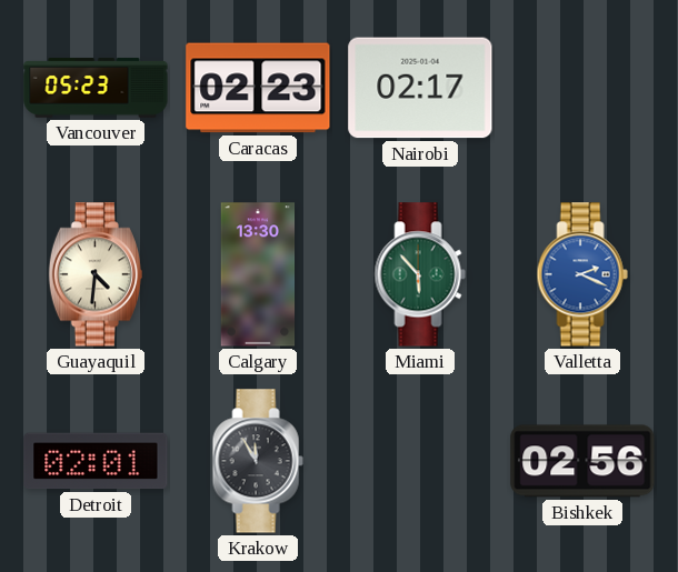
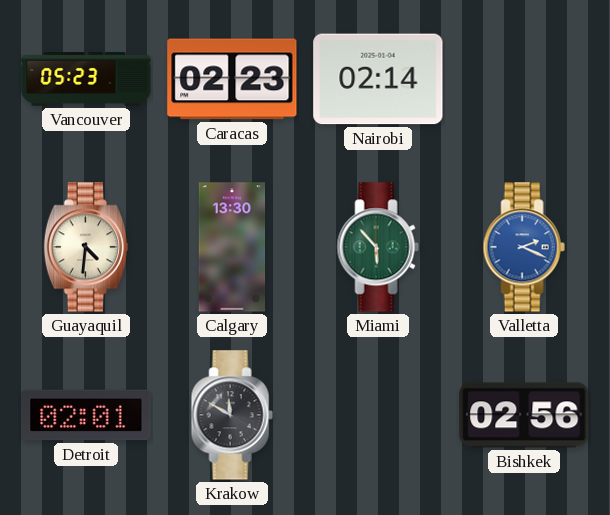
Nairobi: 02:17 -> 02:14
Krakow: 11:55 -> 11:50
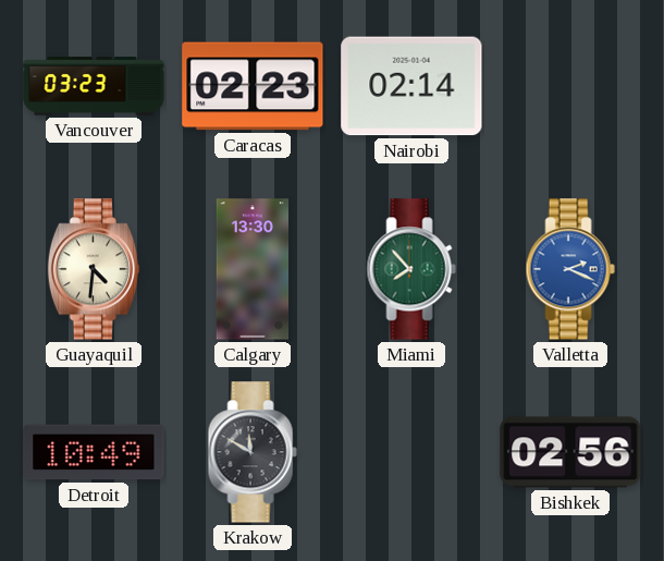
Vancouver: 05:23 -> 03:23
Miami: 5:53 -> 7:53
Detroit: 02:01 -> 10:49
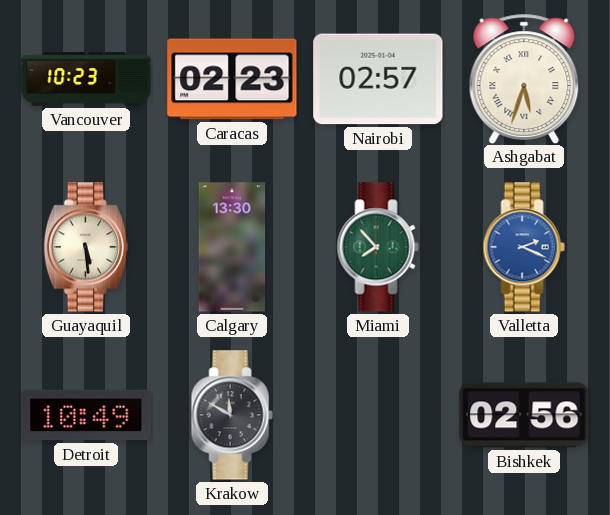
Vancouver: 03:23 -> 10:23
Nairobi: 02:14 -> 02:57
Ashgabat: none -> 5:33
Guayaquil: 4:31 -> 5:29
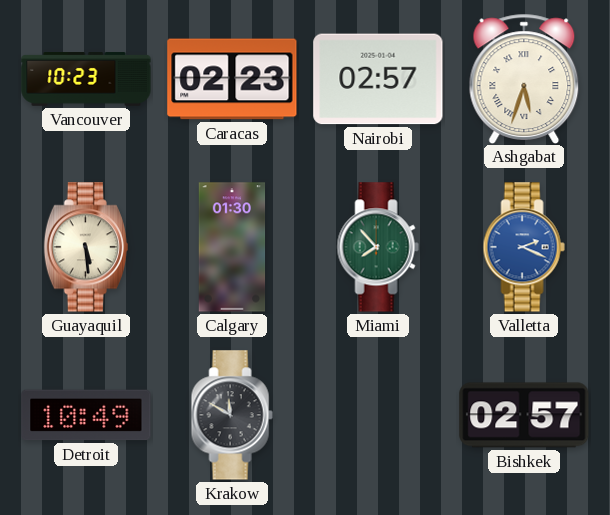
Calgary: 13:30 -> 01:30
Bishkek: 02:56 -> 02:57
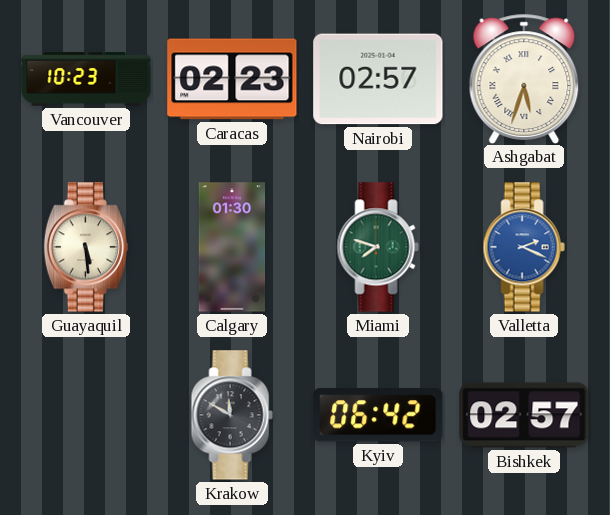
Miami: 7:53 -> 7:48
Detroit: 10:49 -> none
Kyiv: none -> 06:42
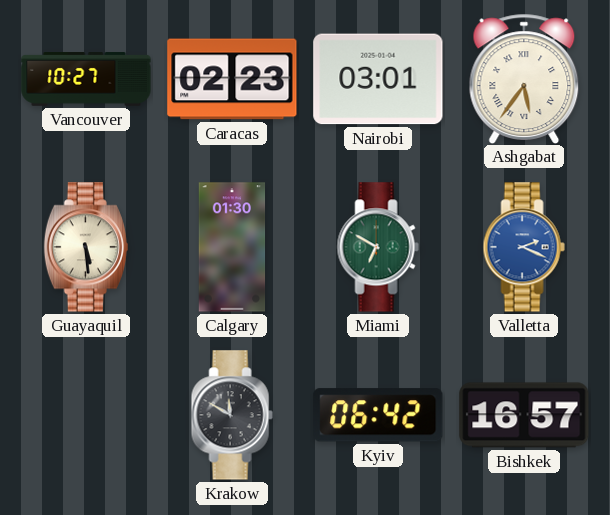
Vancouver: 10:23 -> 10:27
Nairobi: 02:57 -> 03:01
Ashgabat: 5:33 -> 5:36
Miami: 7:48 -> 6:50
Bishkek: 02:57 -> 16:57
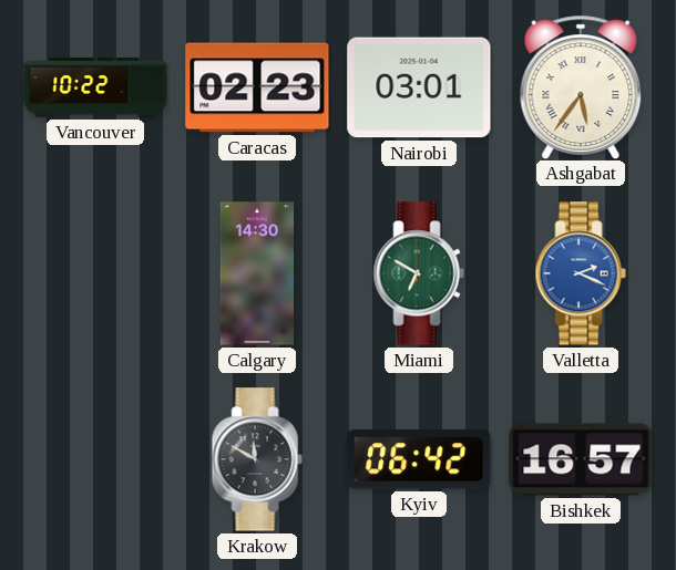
Vancouver: 10:27 -> 10:22
Guayaquil: 5:29 -> none
Calgary: 01:30 -> 14:30
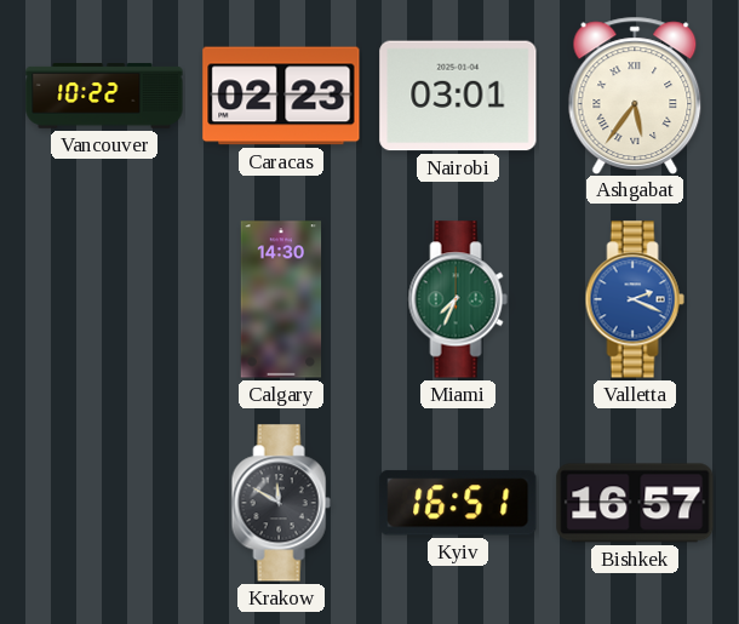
Miami: 6:50 -> 7:34
Kyiv: 06:42 -> 16:51
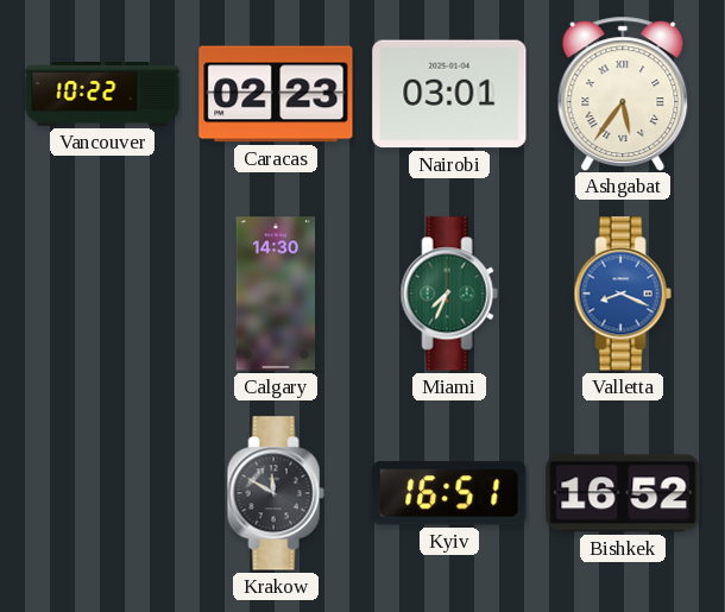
Valletta: 2:19 -> 8:19
Bishkek: 16:57 -> 16:52
